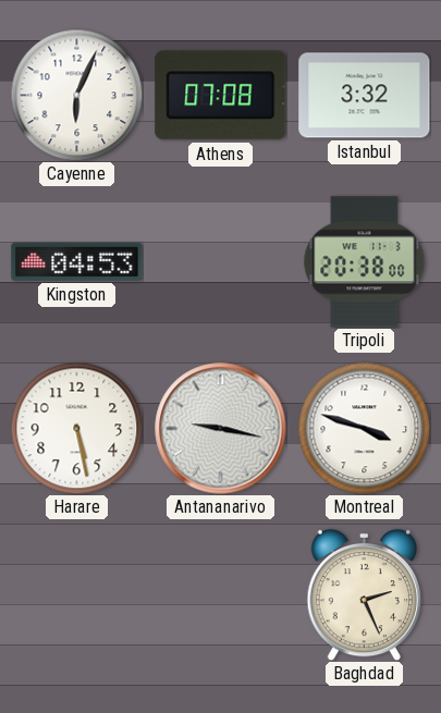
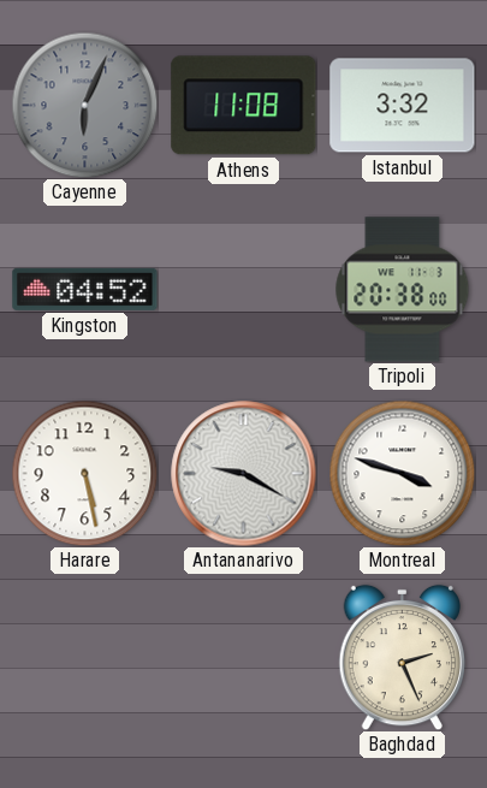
Cayenne dial: white -> grey
Athens: 07:08 -> 11:08
Kingston: 04:53 -> 04:52
Antananarivo: 9:17 -> 9:20
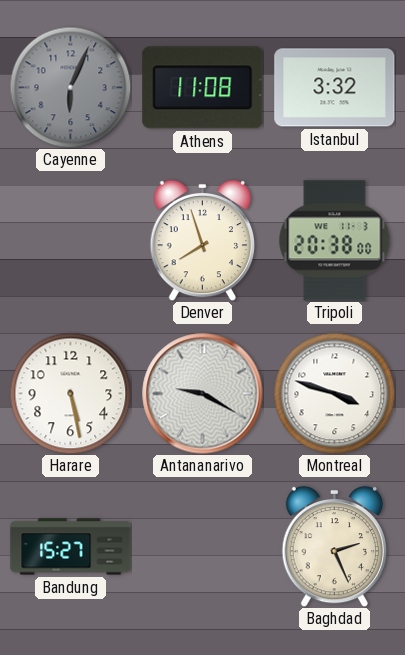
Kingston: 04:52 -> none
Denver: none -> 7:57
Bandung: none -> 15:27
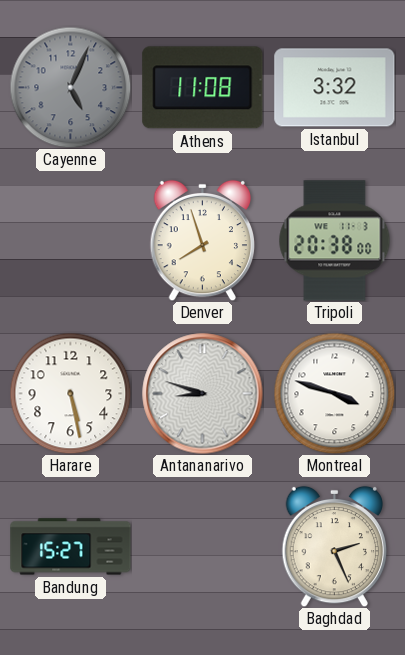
Cayenne: 6:04 -> 5:04
Antananarivo: 9:20 -> 8:48
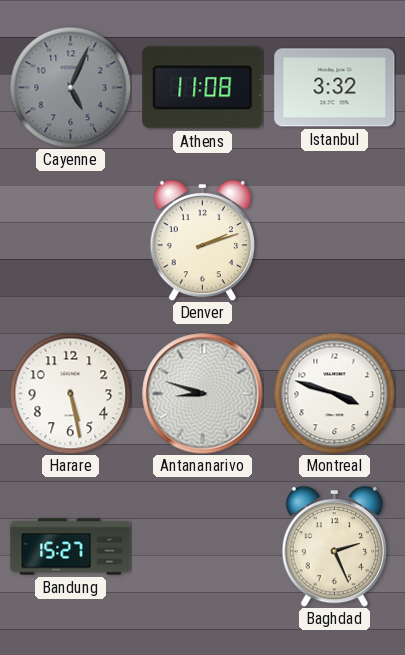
Denver: 7:57 -> 2:12
Tripoli: 20:38 -> none
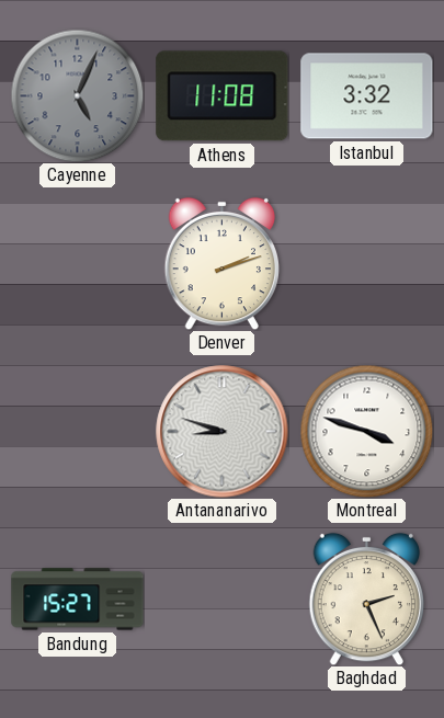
Harare: 5:28 -> none
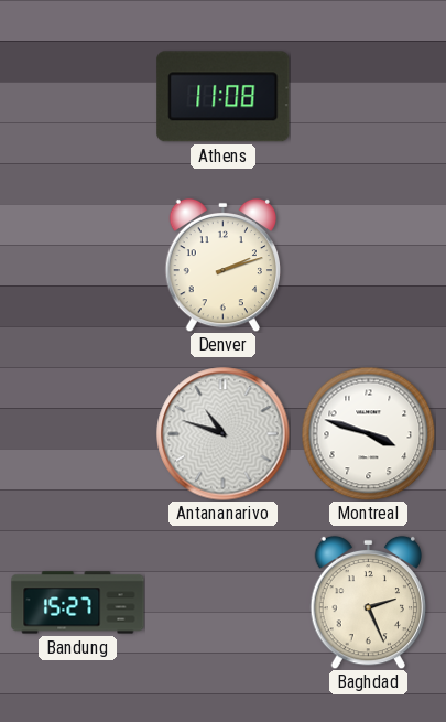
Cayenne: 5:04 -> none
Istanbul: 3:32 -> none
Antananarivo: 8:48 -> 10:48
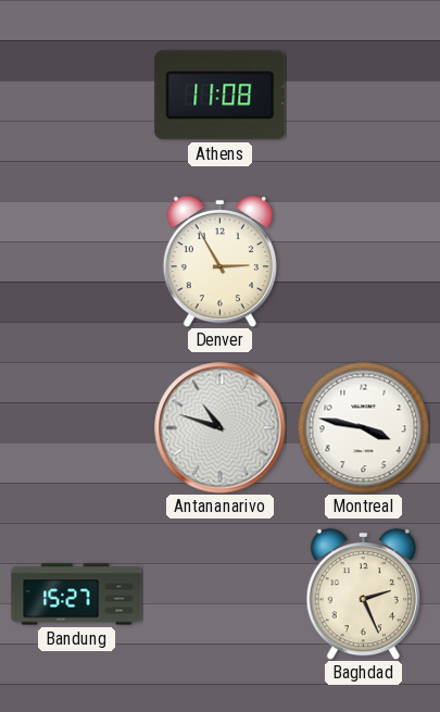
Denver: 2:12 -> 2:55
Montreal: 3:48 -> 3:47
